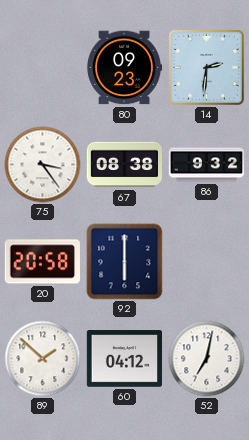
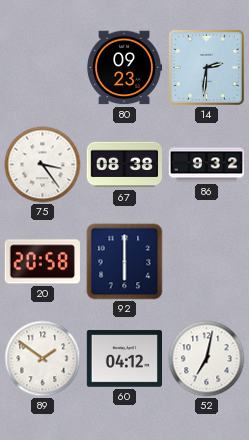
89: 1:52 -> 1:51
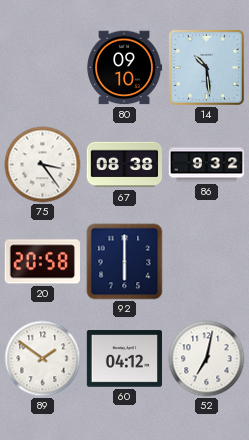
80: 09:23 -> 09:10
14: 2:31 -> 10:29
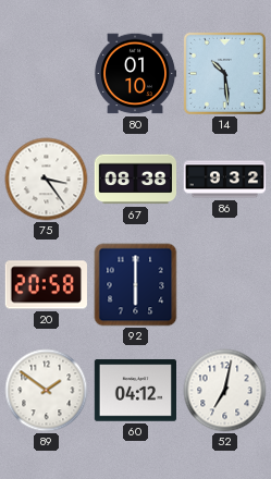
80: 09:10 -> 01:10
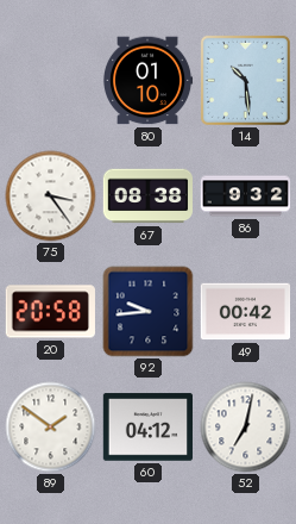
92: 6:00 -> 9:44
49: none -> 00:42
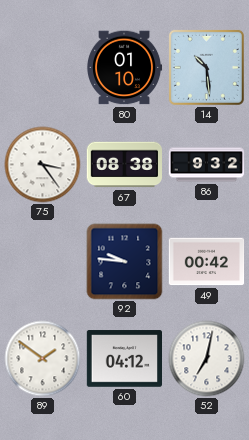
20: 20:58 -> none
92: 9:44 -> 9:46
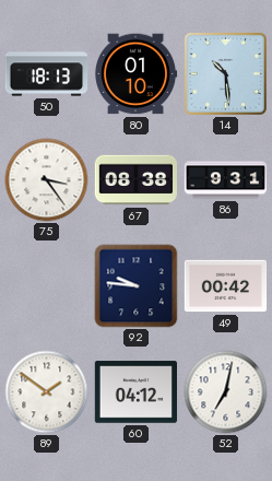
50: none -> 18:13
86: 9:32 -> 9:31
